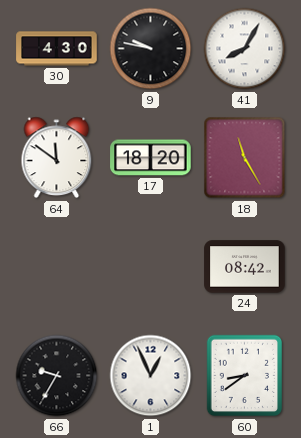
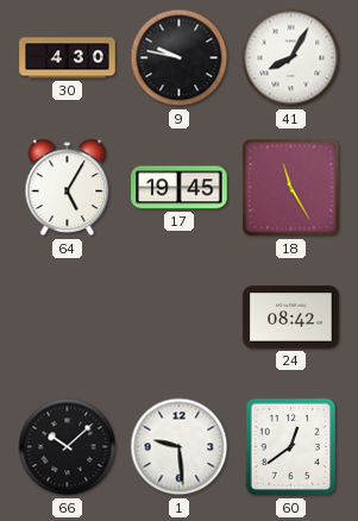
64: 11:51 -> 5:05
17: 18:20 -> 19:45
66: 9:35 -> 10:08
1: 12:56 -> 9:29
60: 8:39 -> 12:39
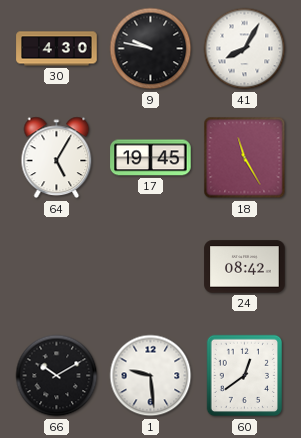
66: 10:08 -> 10:10
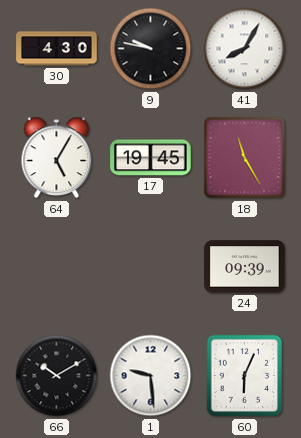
24: 08:42 -> 09:39
60: 12:39 -> 6:04
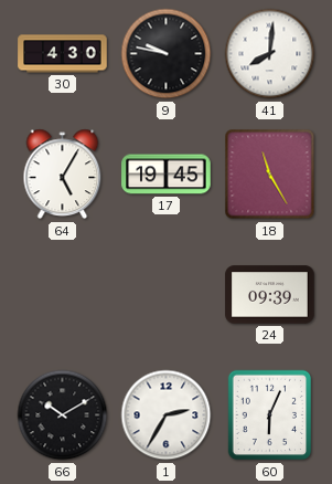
41: 8:05 -> 8:01
1: 9:29 -> 2:35
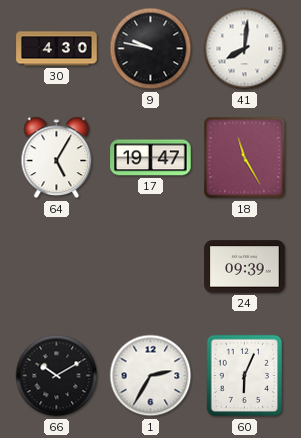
17: 19:45 -> 19:47
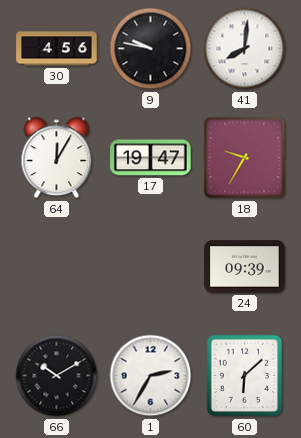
30: 4:30 -> 4:56
64: 5:05 -> 12:05
18: 11:25 -> 9:35
60: 6:04 -> 6:08
